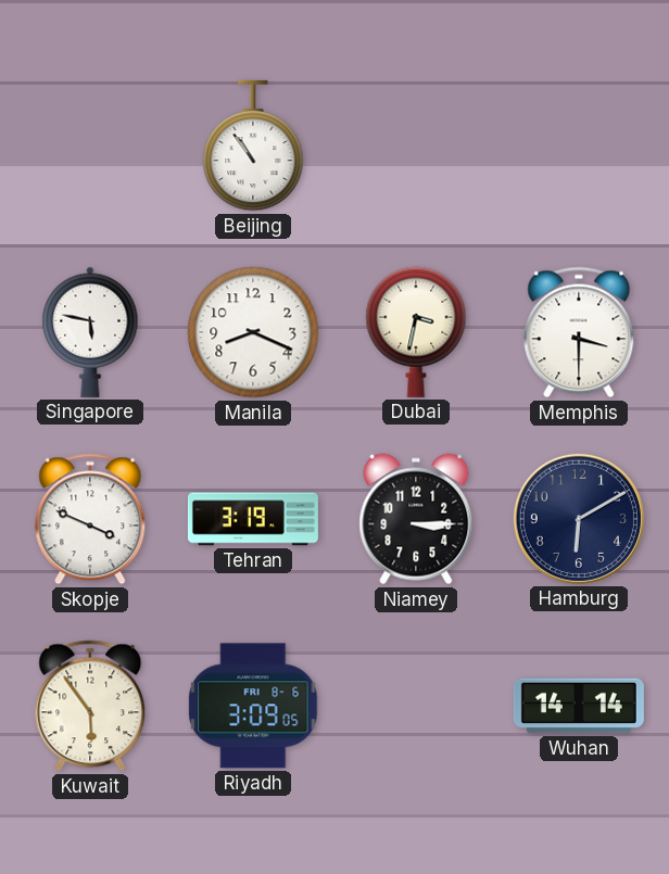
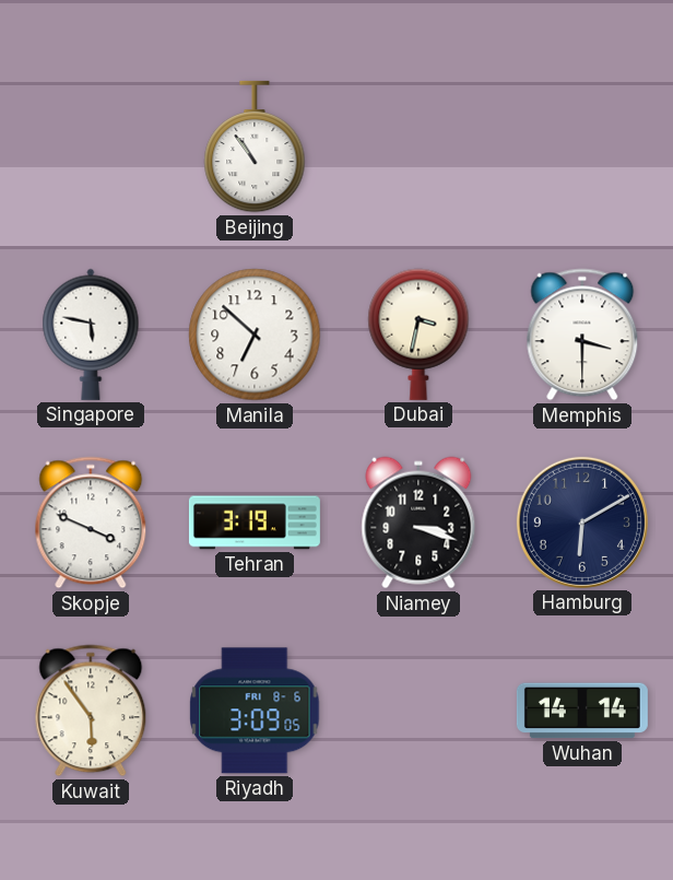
Manila: 8:19 -> 6:52
Niamey: 3:15 -> 3:18
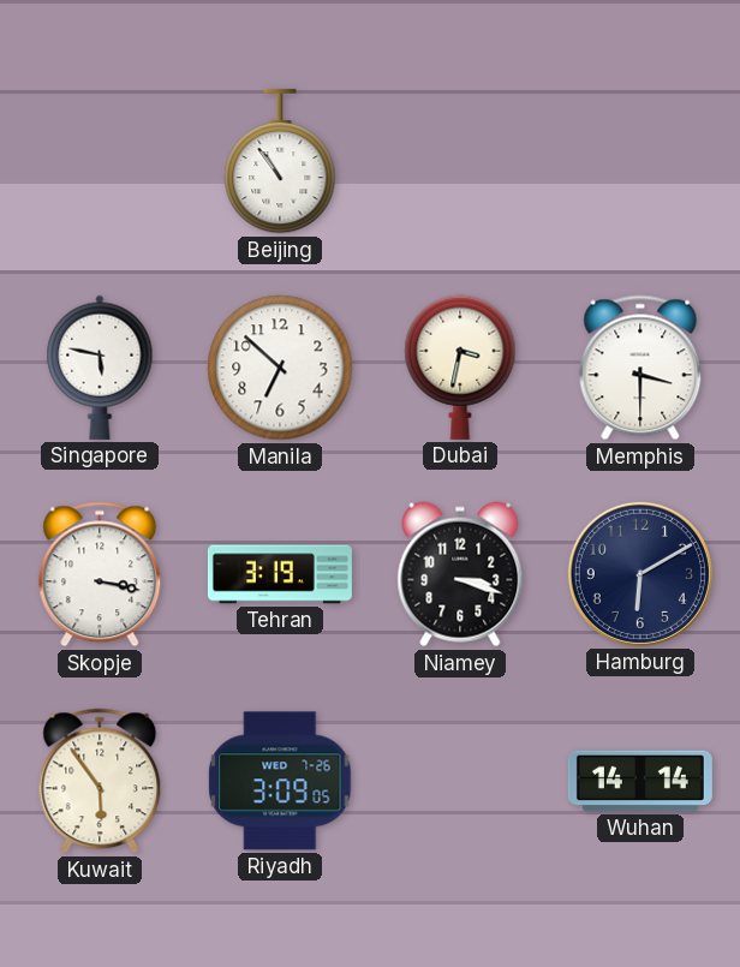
Skopje: 3:49 -> 3:17
Riyadh date: FRI 8-6 -> WED 7-26
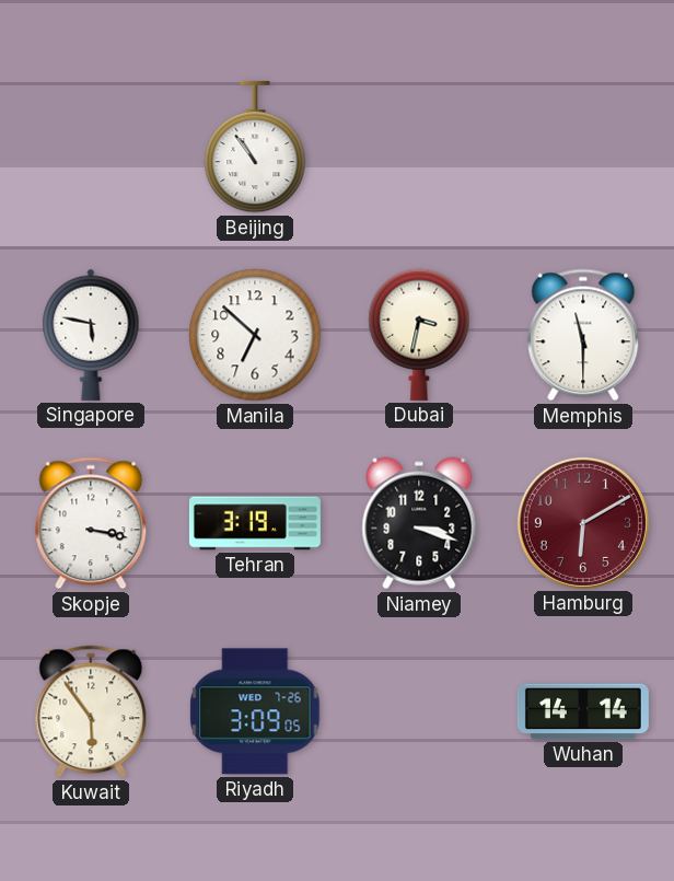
Memphis: 3:30 -> 11:30
Hamburg dial: navy -> burgundy
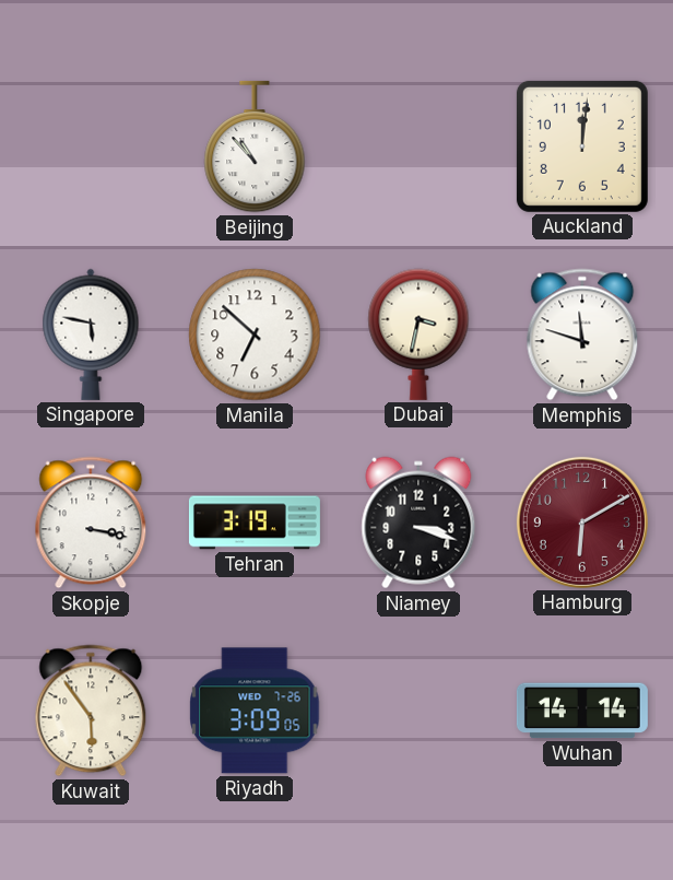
Beijing: 10:54 -> 10:53
Auckland: none -> 12:01
Memphis: 11:30 -> 11:48
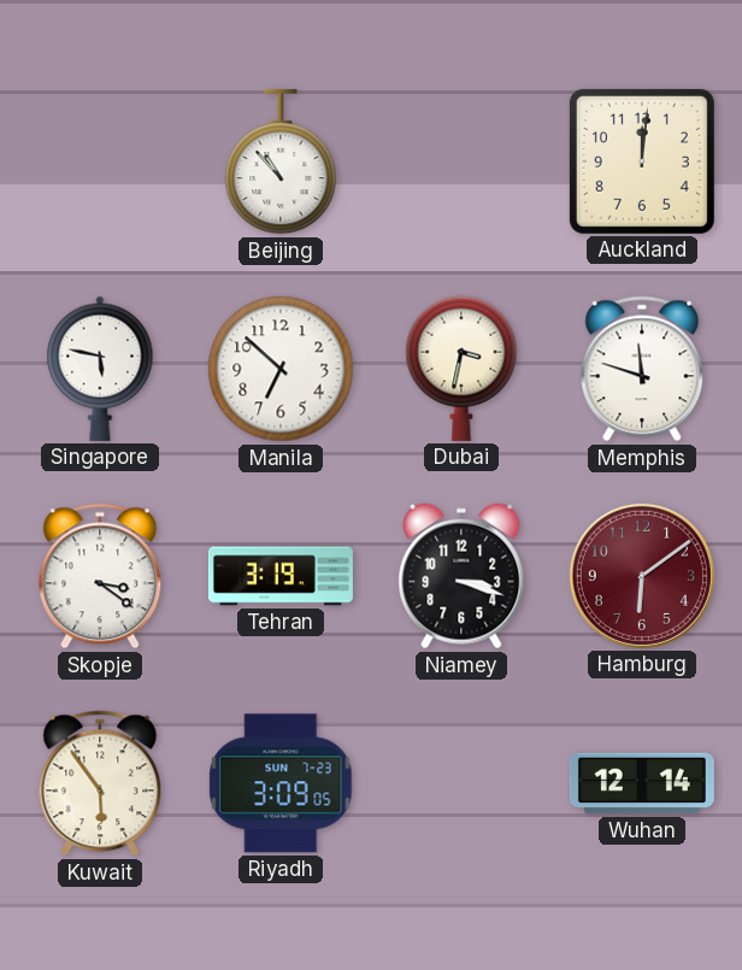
Skopje: 3:17 -> 3:21
Hamburg: 6:10 -> 6:09
Riyadh date: WED 7-26 -> SUN 7-23
Wuhan: 14:14 -> 12:14
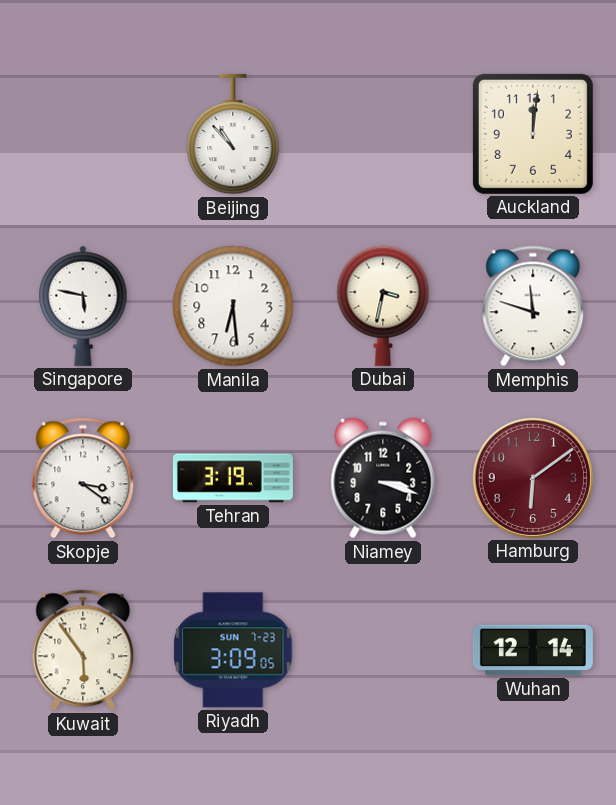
Manila: 6:52 -> 6:29
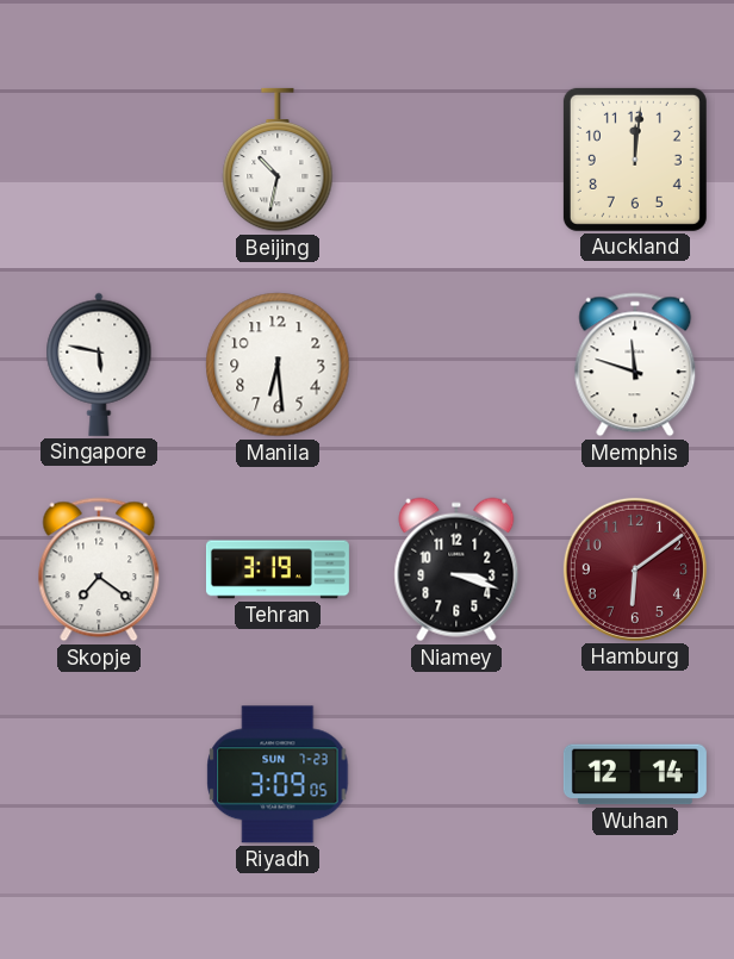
Beijing: 10:53 -> 10:32
Dubai: 3:32 -> none
Skopje: 3:21 -> 7:21
Kuwait: 5:54 -> none
